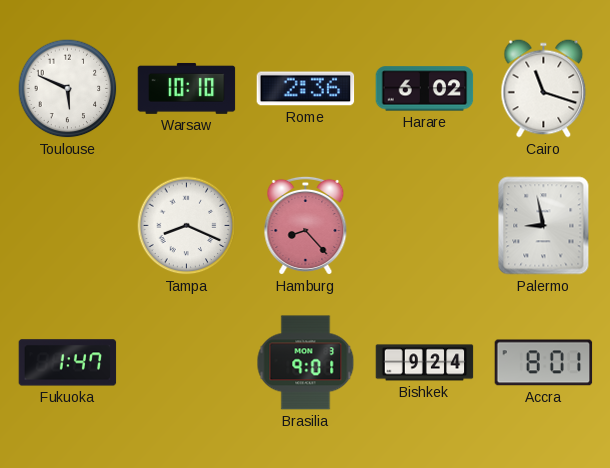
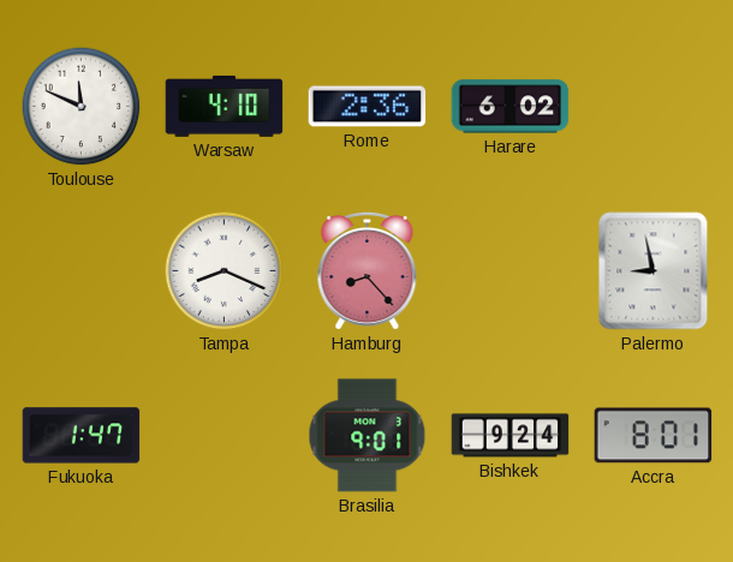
Toulouse: 5:49 -> 11:49
Warsaw: 10:10 -> 4:10
Cairo: 11:18 -> none
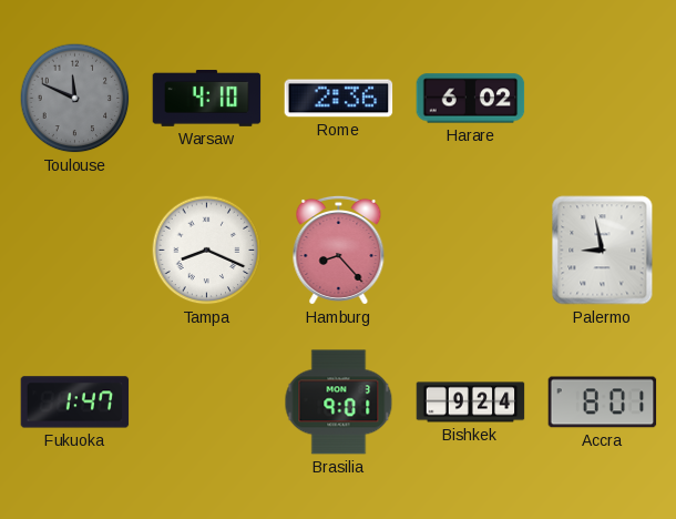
Toulouse dial: white -> grey
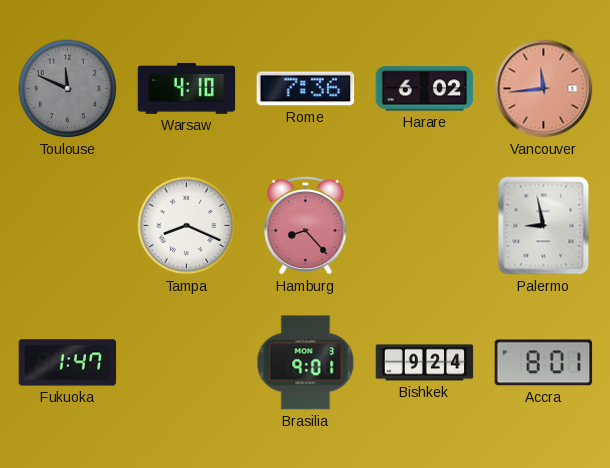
Rome: 2:36 -> 7:36
Vancouver: none -> 11:44
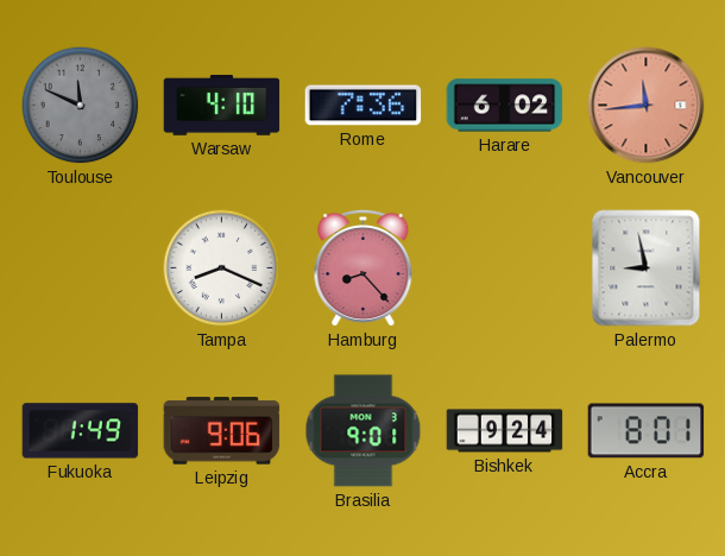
Fukuoka: 1:47 -> 1:49
Leipzig: none -> 9:06
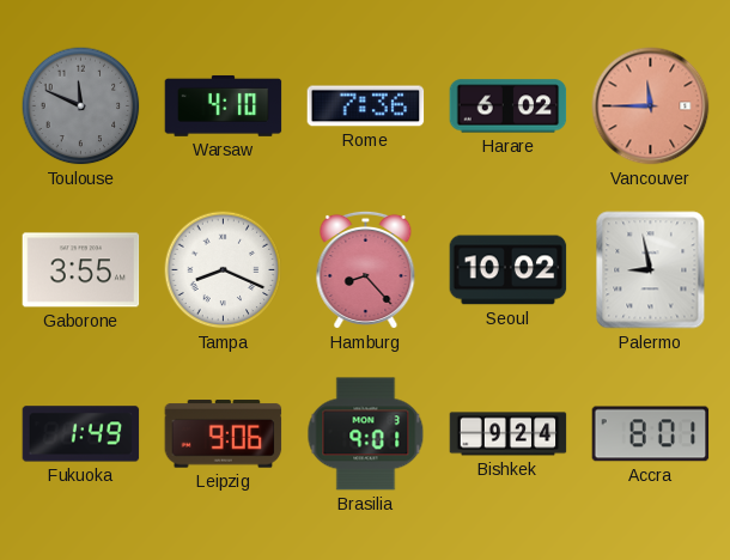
Vancouver: 11:44 -> 11:45
Gaborone: none -> 3:55
Seoul: none -> 10:02
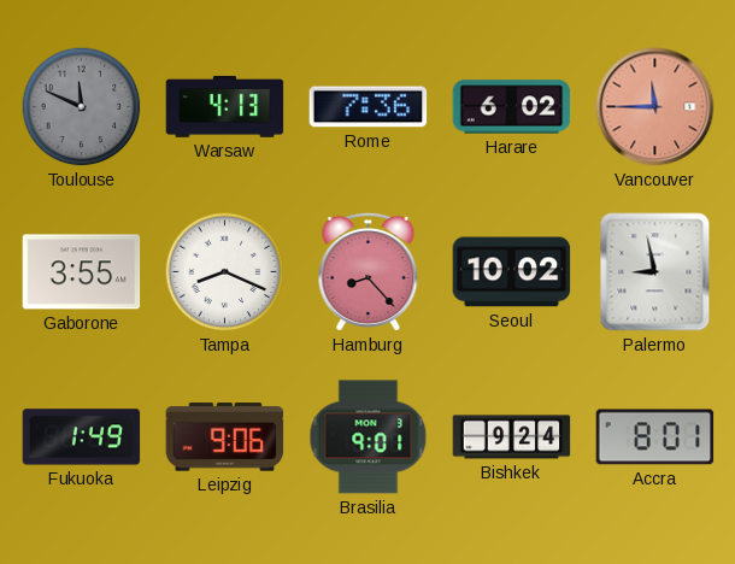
Warsaw: 4:10 -> 4:13
